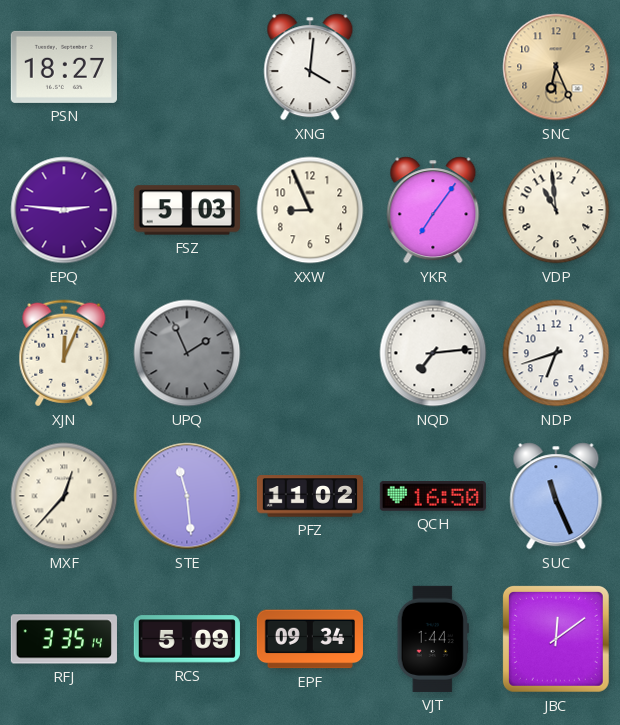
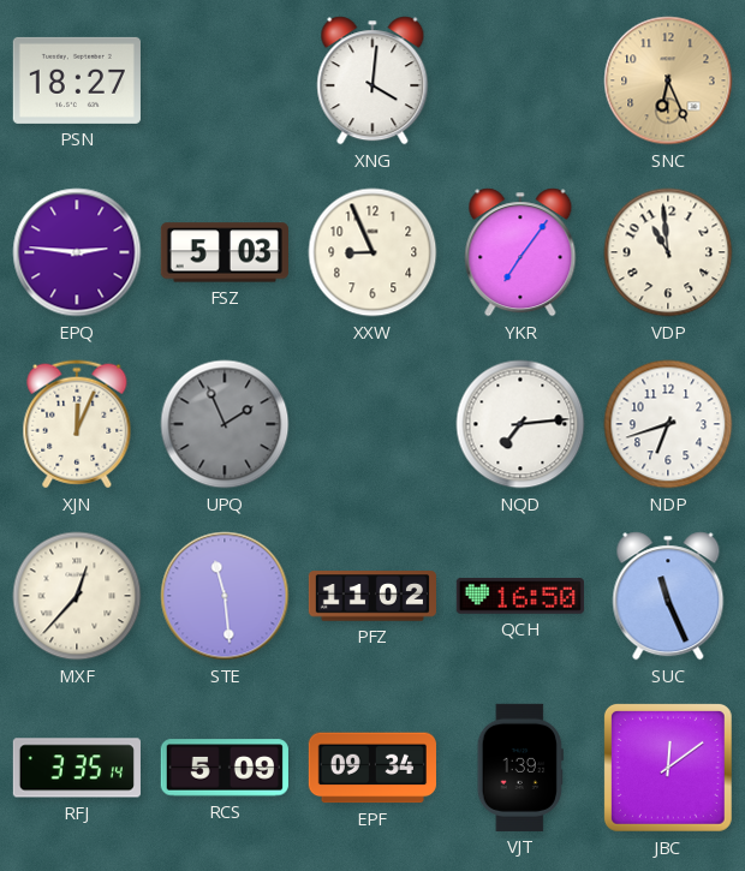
VJT: 1:44 -> 1:39
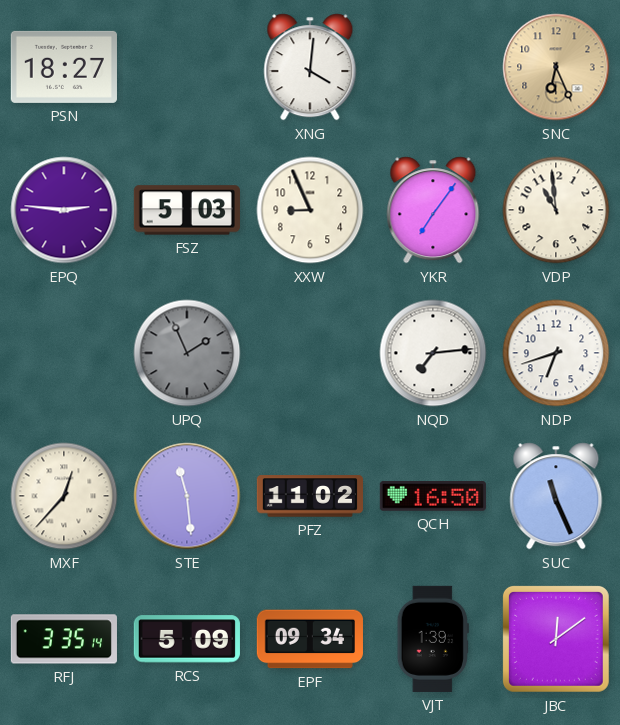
XJN: 12:04 -> none
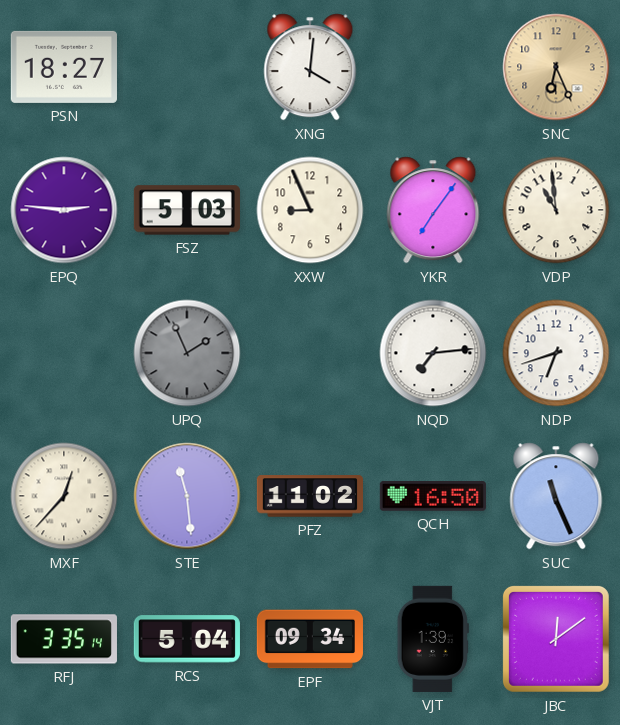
RCS: 5:09 -> 5:04
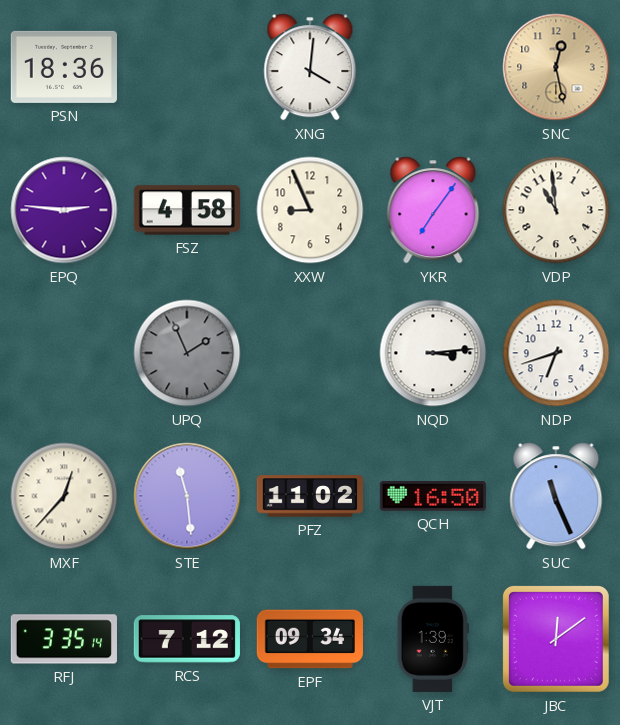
PSN: 18:27 -> 18:36
SNC: 6:26 -> 12:28
FSZ: 5:03 -> 4:58
NQD: 7:14 -> 3:14
RCS: 5:04 -> 7:12
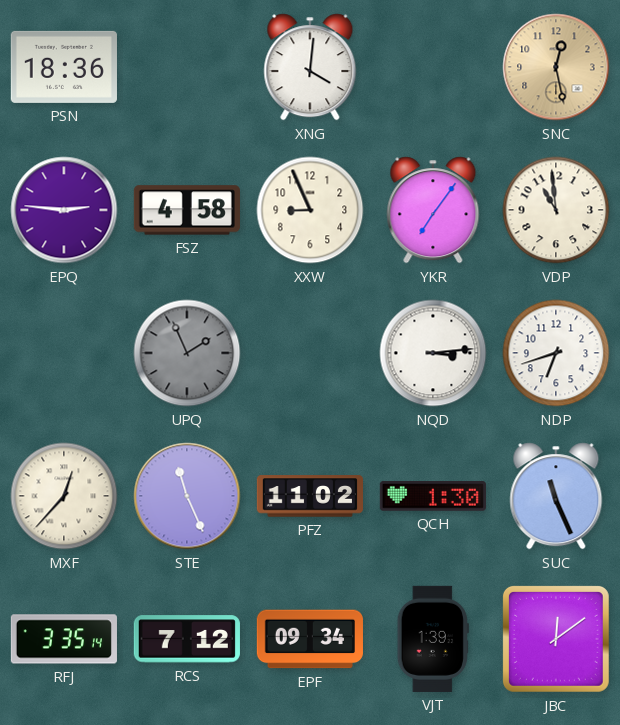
STE: 11:29 -> 11:26
QCH: 16:50 -> 1:30
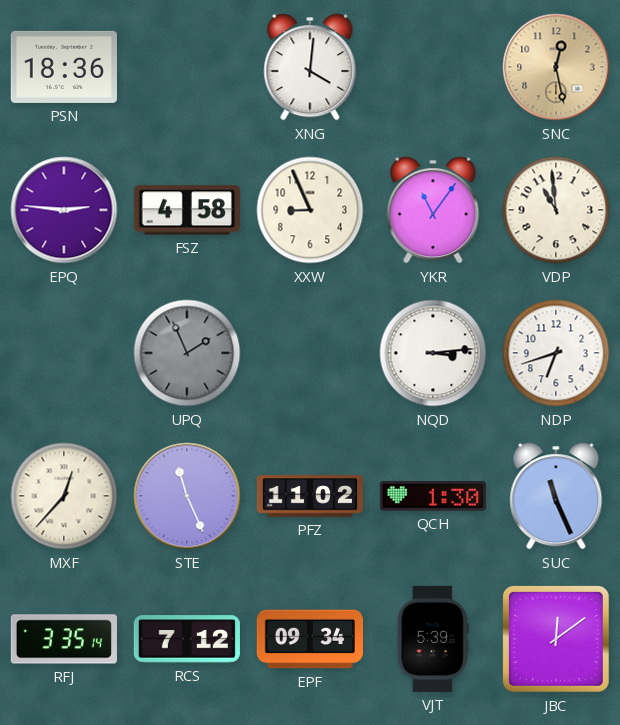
YKR: 7:06 -> 11:06
VJT: 1:39 -> 5:39
